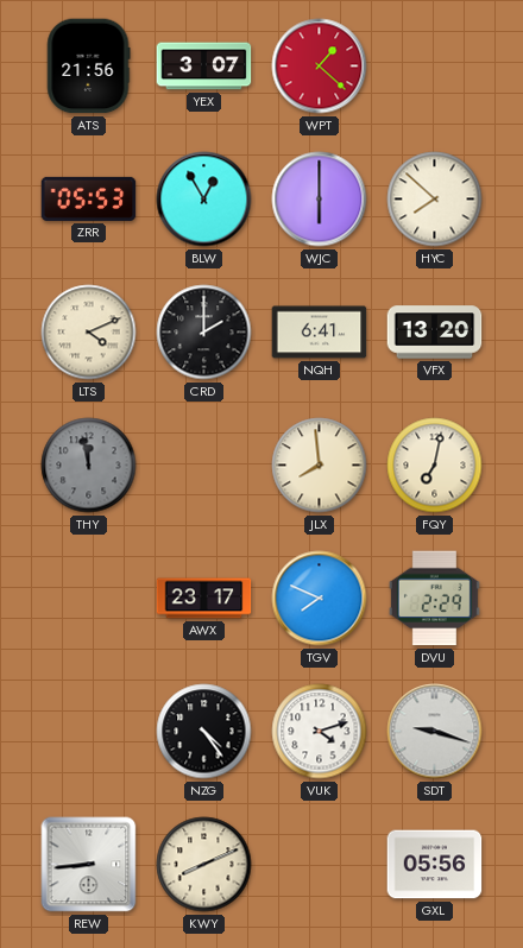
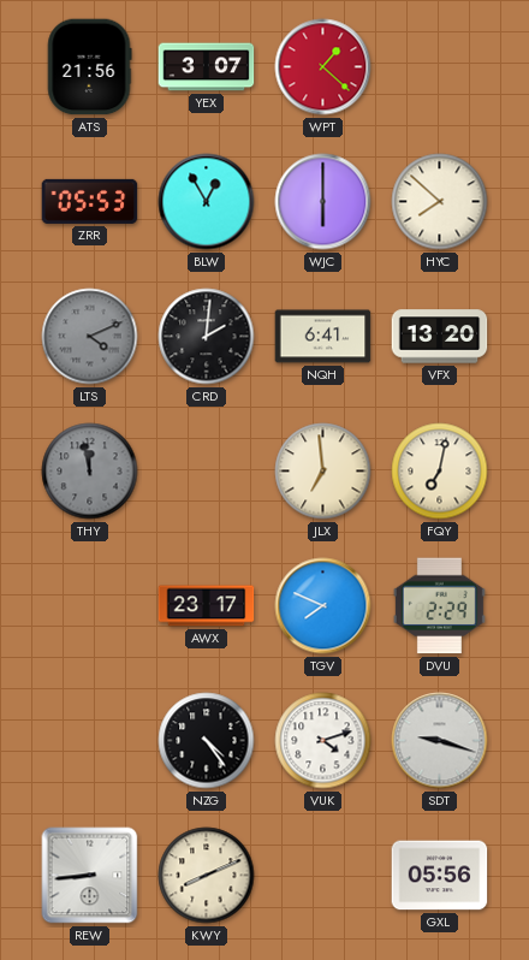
LTS dial: cream -> grey
CRD: 2:00 -> 2:01
JLX: 7:59 -> 6:59
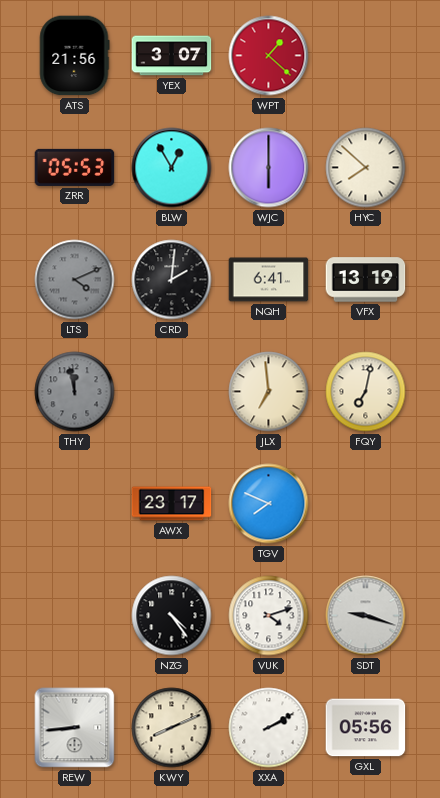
VFX: 13:20 -> 13:19
DVU: 2:29 -> none
XXA: none -> 2:10
